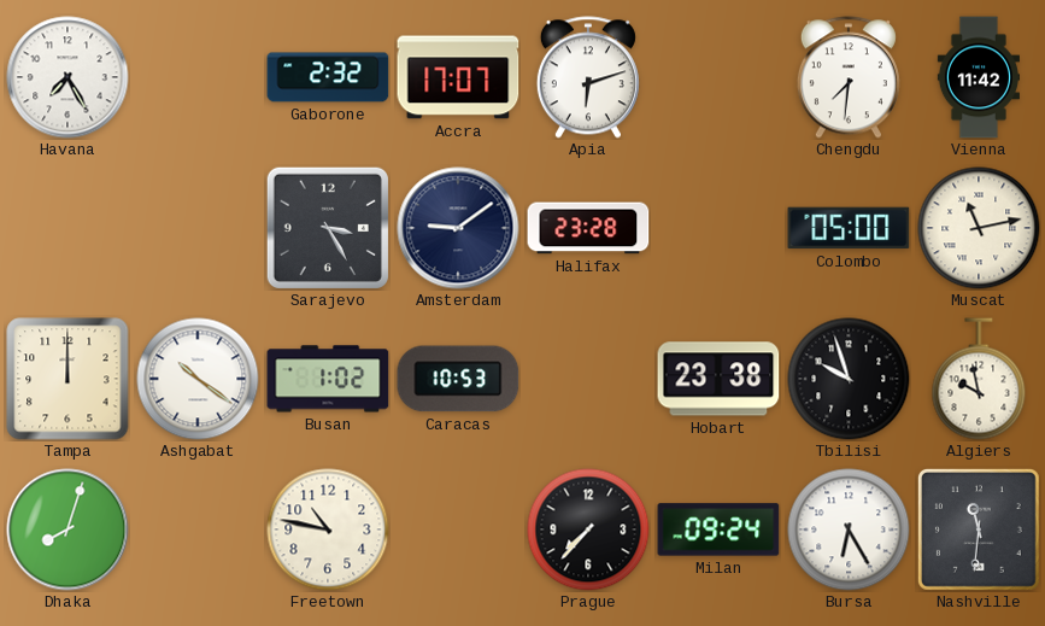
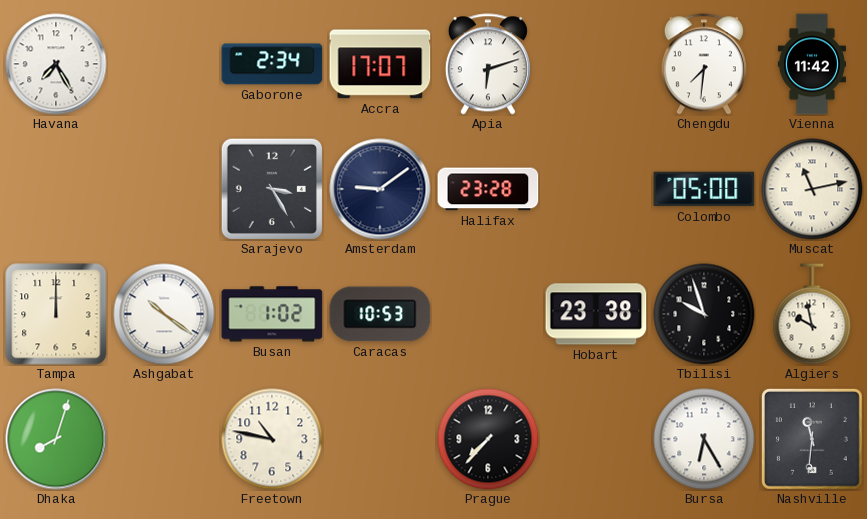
Gaborone: 2:32 -> 2:34
Milan: 09:24 -> none
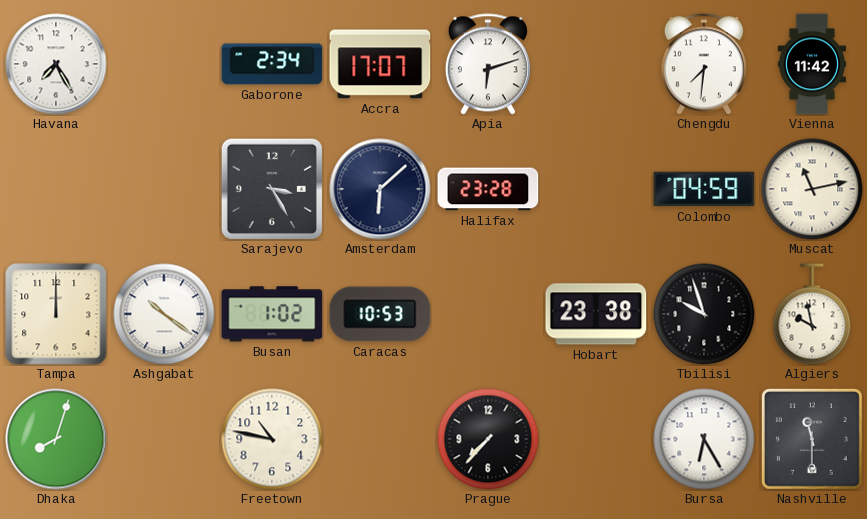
Amsterdam: 9:09 -> 6:08
Colombo: 05:00 -> 04:59
Nashville: 11:31 -> 11:30
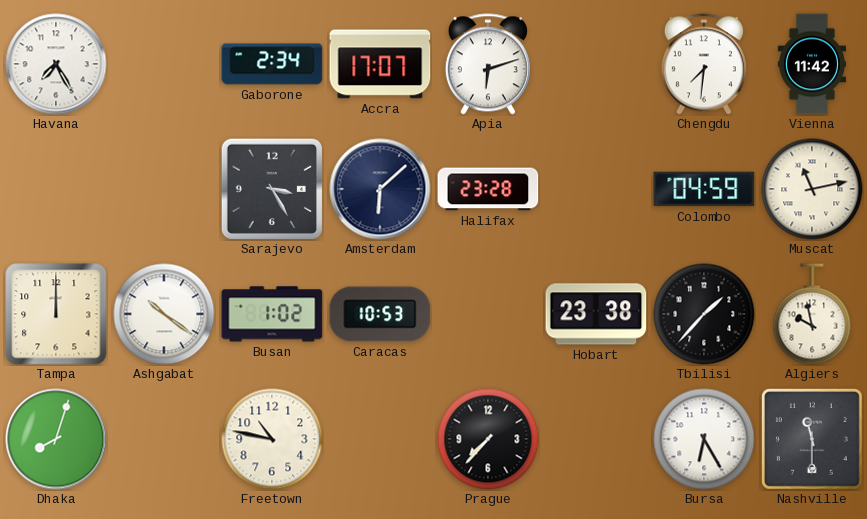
Tbilisi: 9:57 -> 1:37
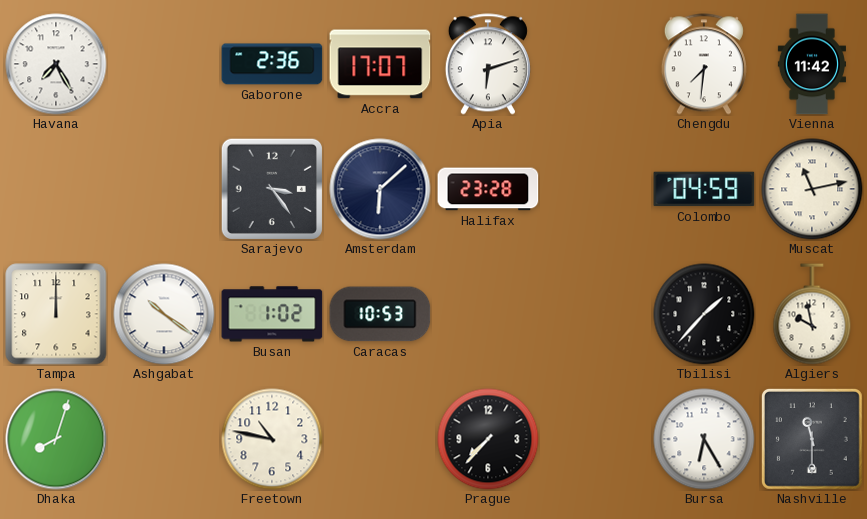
Gaborone: 2:34 -> 2:36
Sarajevo: 3:25 -> 3:24
Hobart: 23:38 -> none
